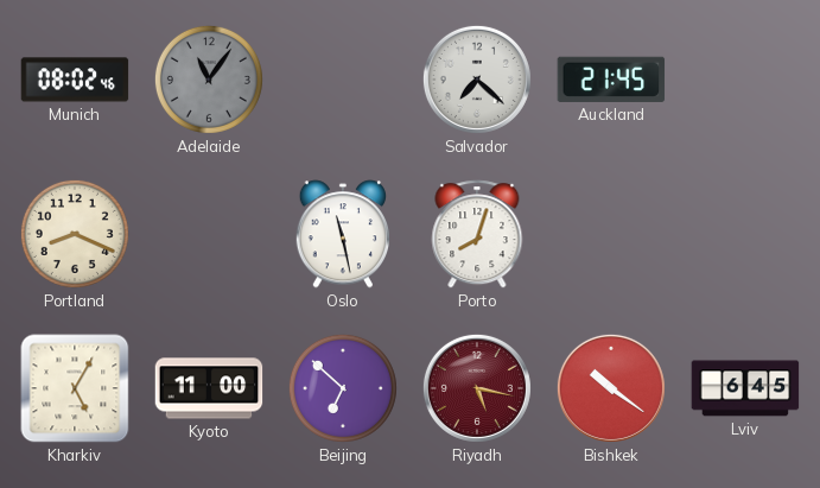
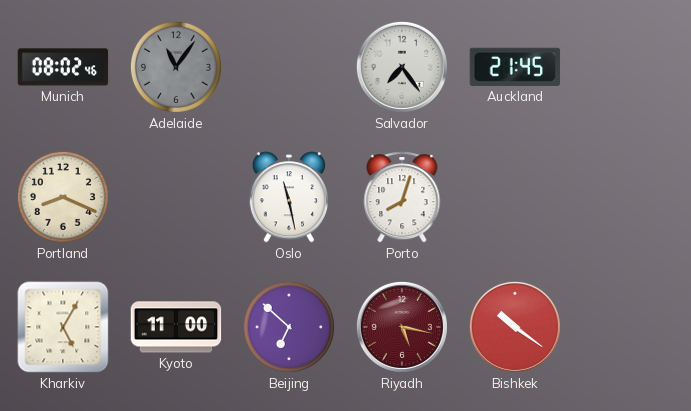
Salvador: 7:22 -> 7:24
Lviv: 6:45 -> none
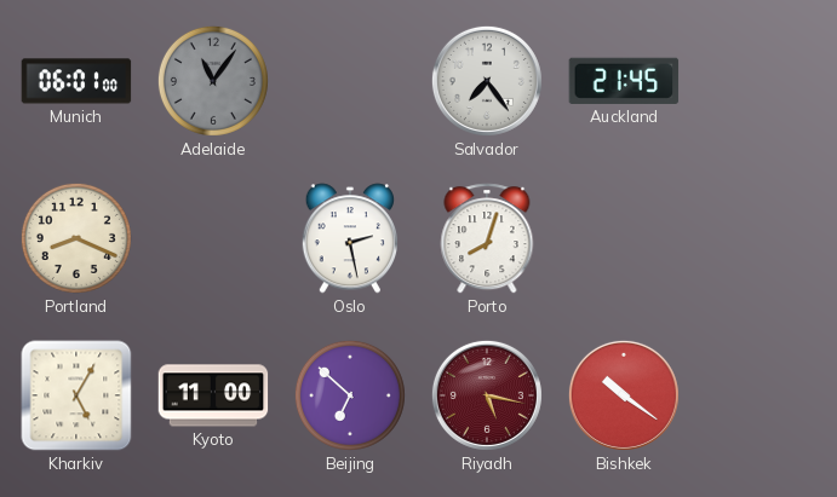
Munich: 08:02 -> 06:01
Oslo: 11:28 -> 2:28
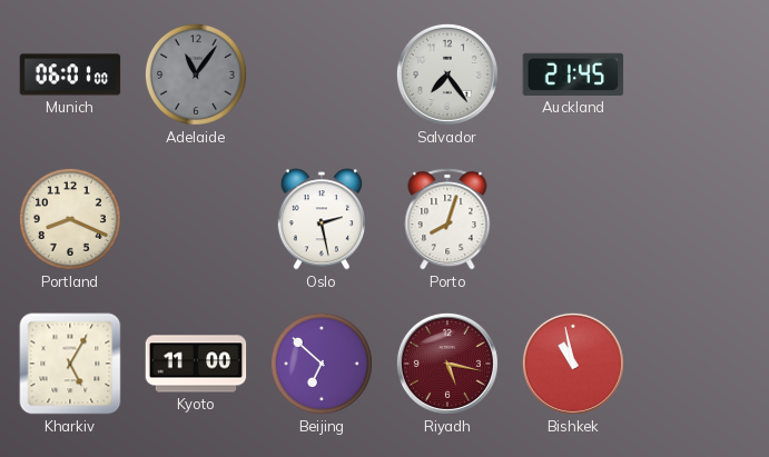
Bishkek: 10:21 -> 10:58
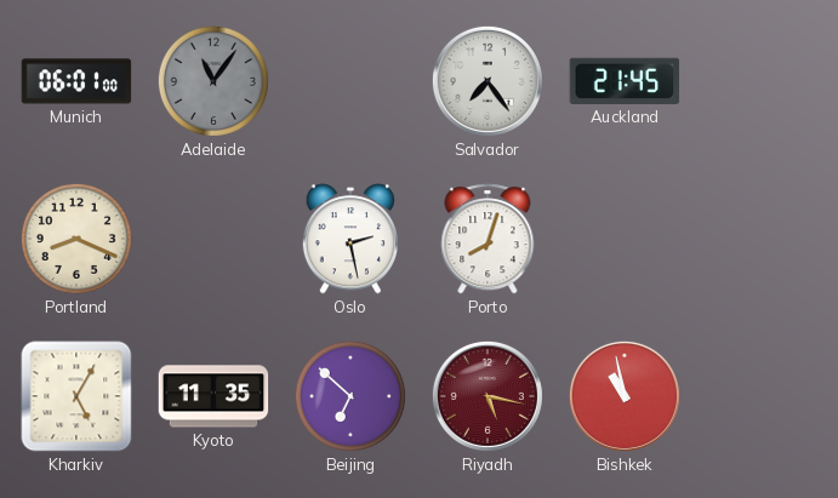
Kyoto: 11:00 -> 11:35
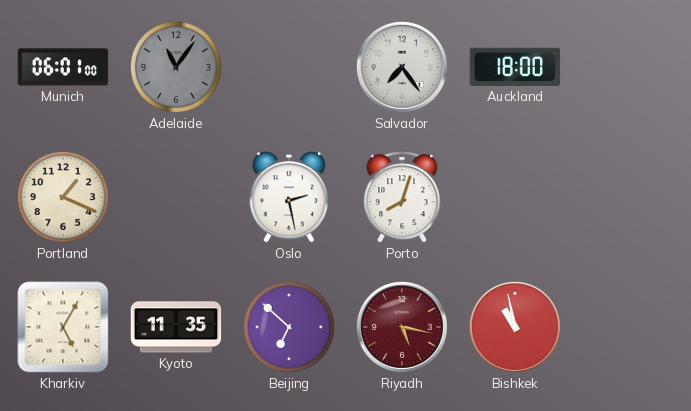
Auckland: 21:45 -> 18:00
Portland: 8:19 -> 1:19
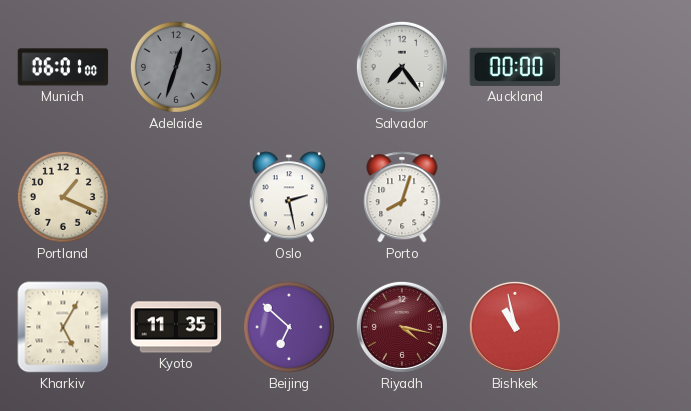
Adelaide: 11:06 -> 12:33
Auckland: 18:00 -> 00:00
Riyadh: 5:17 -> 4:17
